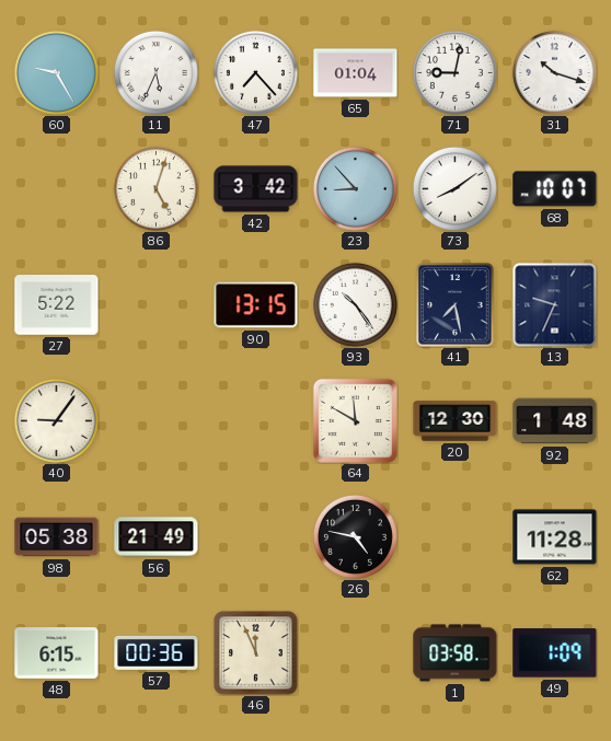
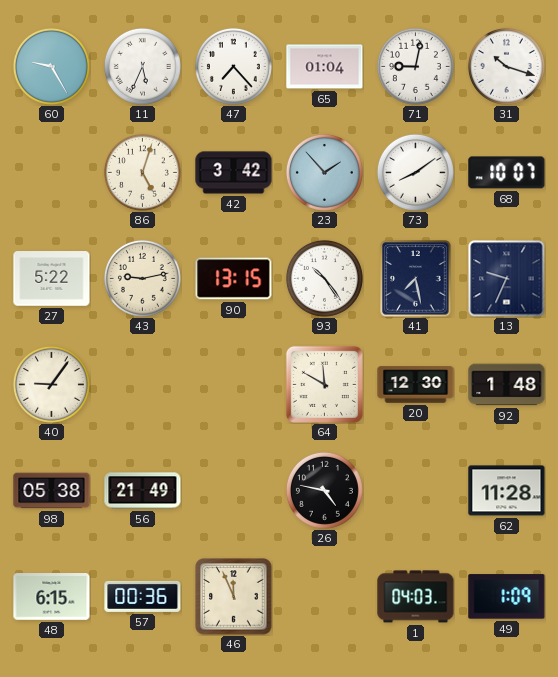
23: 8:53 -> 1:53
43: none -> 9:13
1: 03:58 -> 04:03
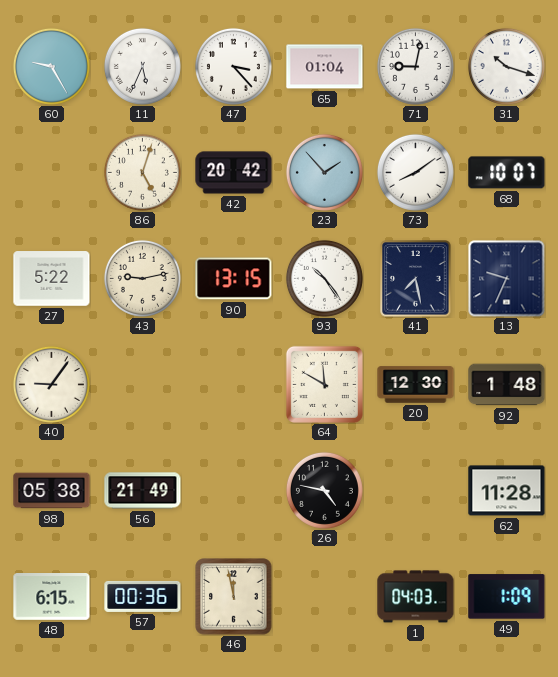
47: 7:23 -> 3:23
42: 3:42 -> 20:42
46: 11:56 -> 11:58
